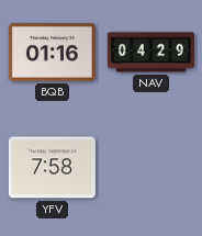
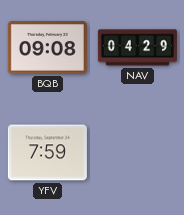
BQB: 01:16 -> 09:08
YFV: 7:58 -> 7:59
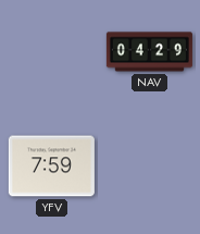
BQB: 09:08 -> none
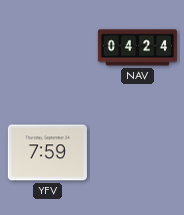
NAV: 04:29 -> 04:24
